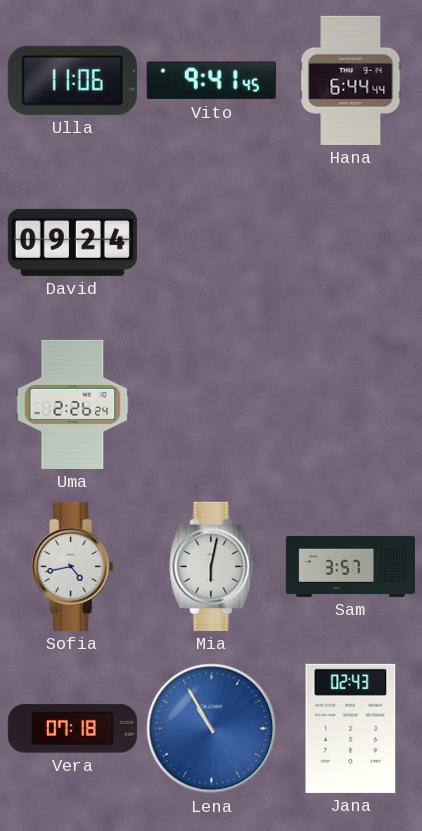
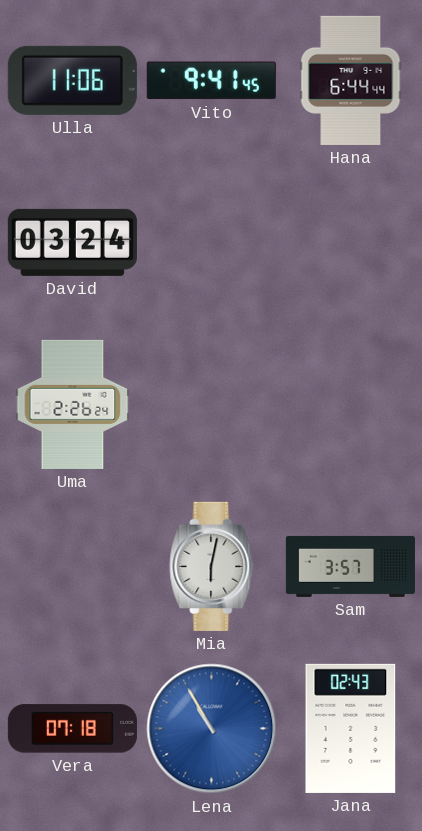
David: 09:24 -> 03:24
Sofia: 4:43 -> none
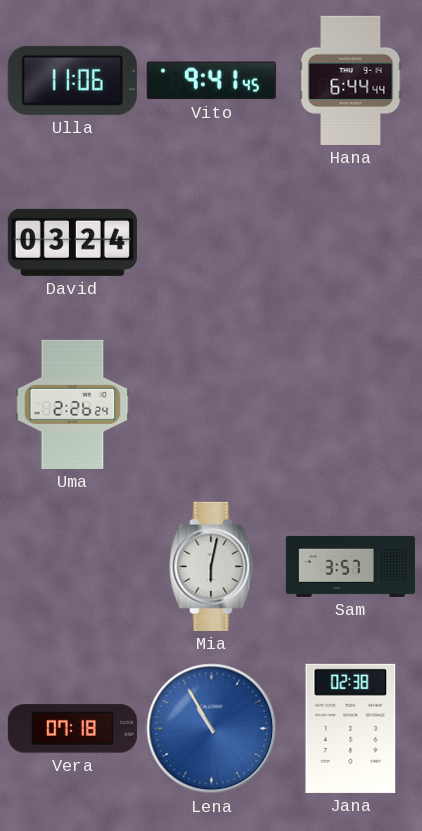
Jana: 02:43 -> 02:38
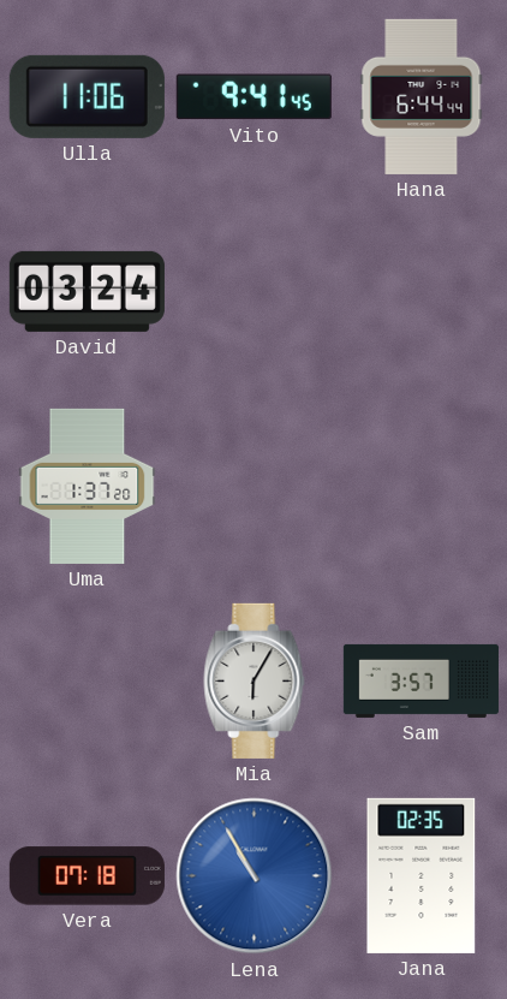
Uma: 2:26 -> 1:37
Mia: 6:02 -> 6:05
Jana: 02:38 -> 02:35
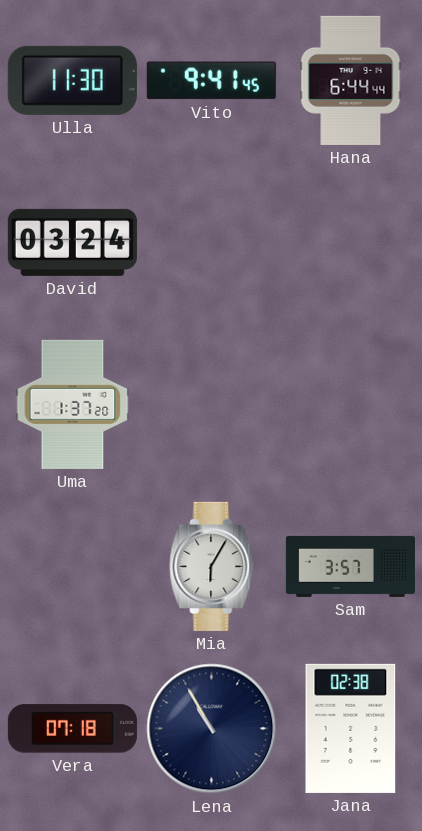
Ulla: 11:06 -> 11:30
Lena dial: blue -> navy
Jana: 02:35 -> 02:38
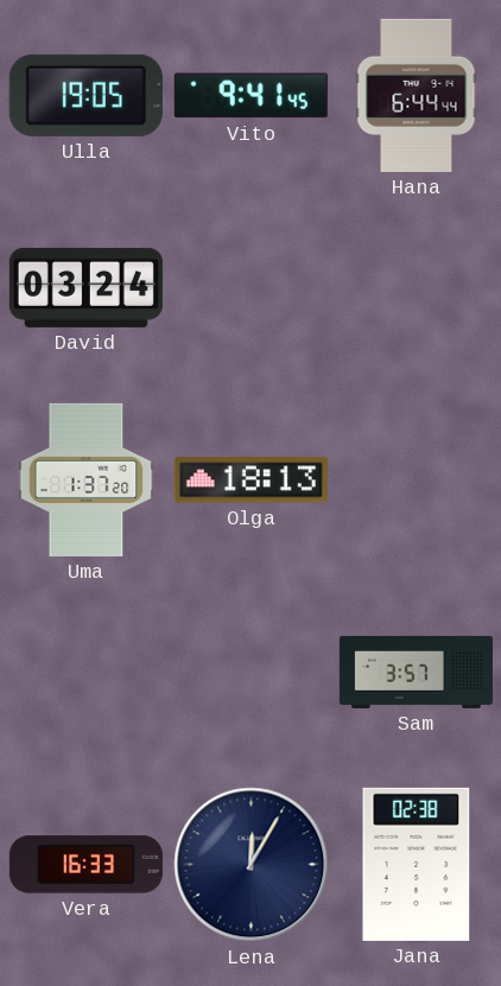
Ulla: 11:30 -> 19:05
Olga: none -> 18:13
Mia: 6:05 -> none
Vera: 07:18 -> 16:33
Lena: 10:55 -> 12:05
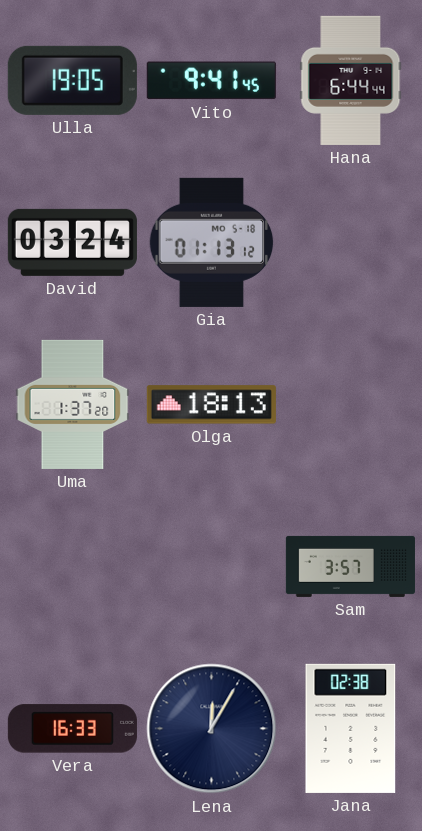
Gia: none -> 01:13
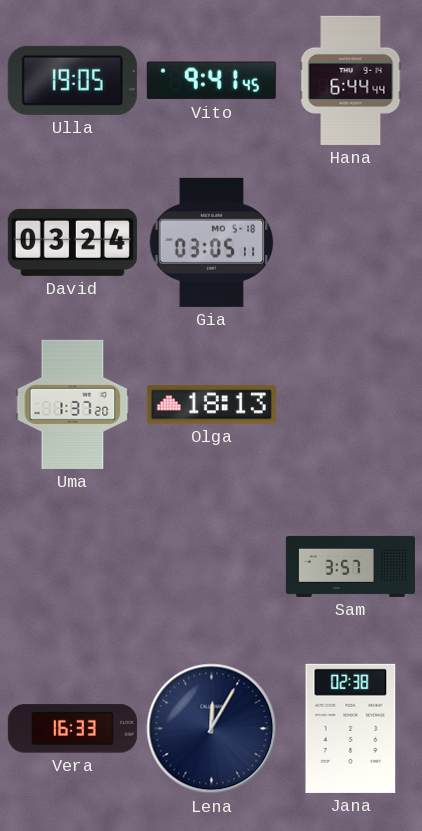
Gia: 01:13 -> 03:05
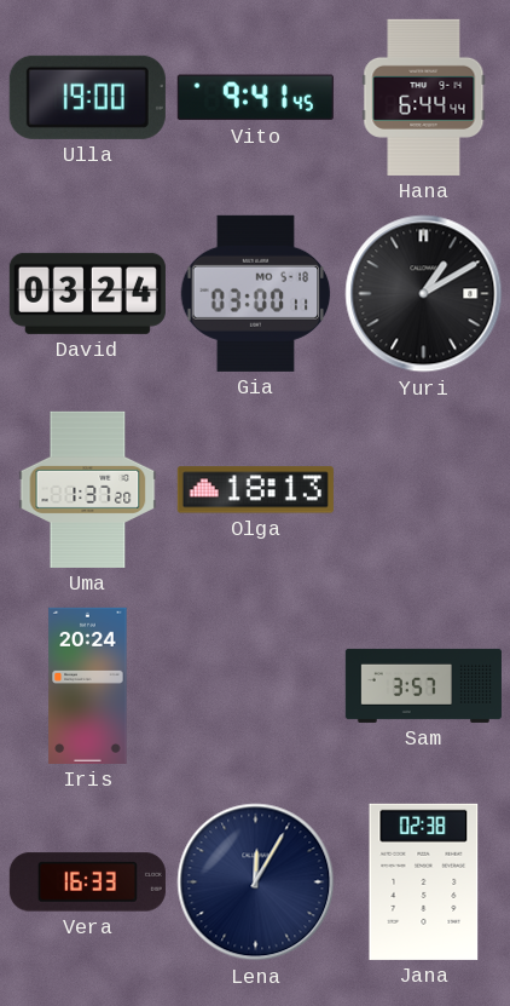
Ulla: 19:05 -> 19:00
Gia: 03:05 -> 03:00
Yuri: none -> 1:10
Iris: none -> 20:24
